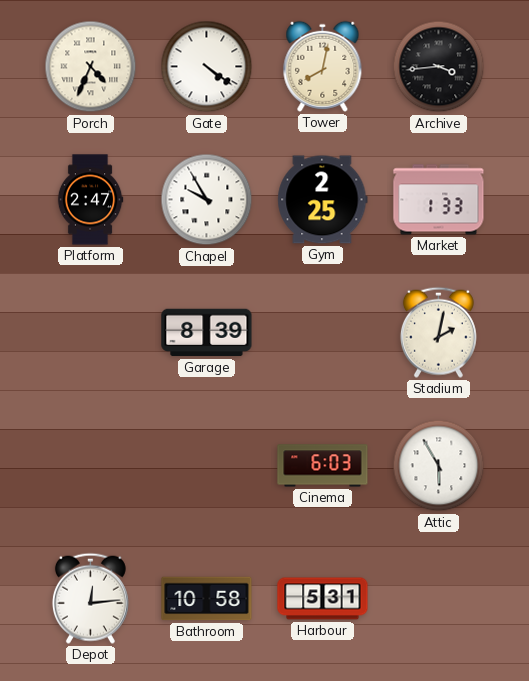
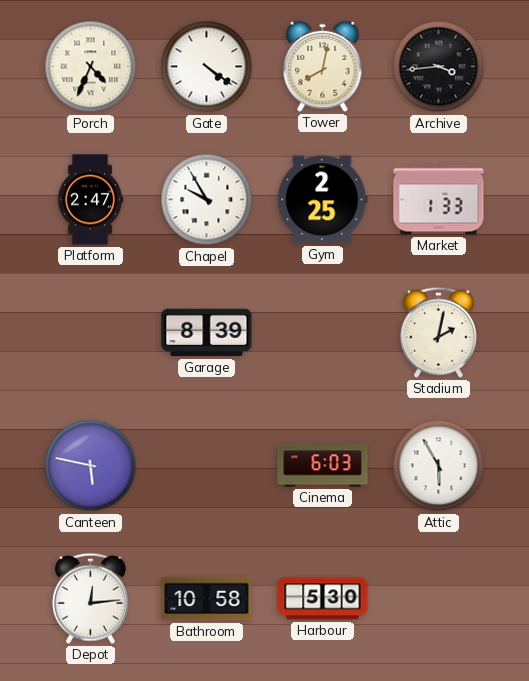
Canteen: none -> 5:47
Harbour: 5:31 -> 5:30
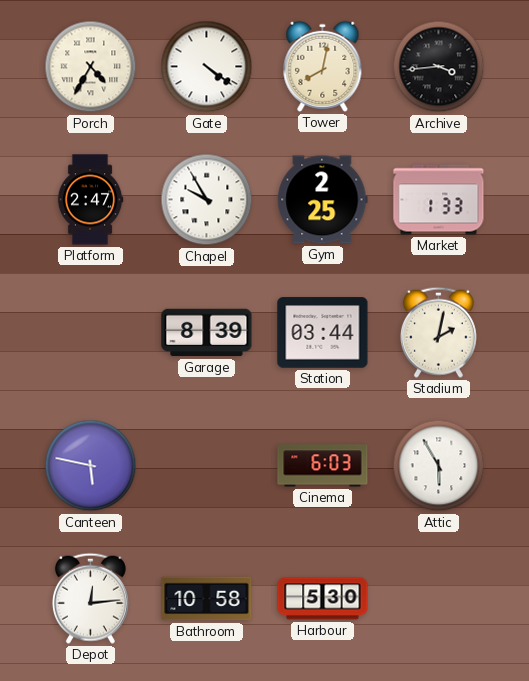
Porch: 4:34 -> 4:35
Station: none -> 03:44
